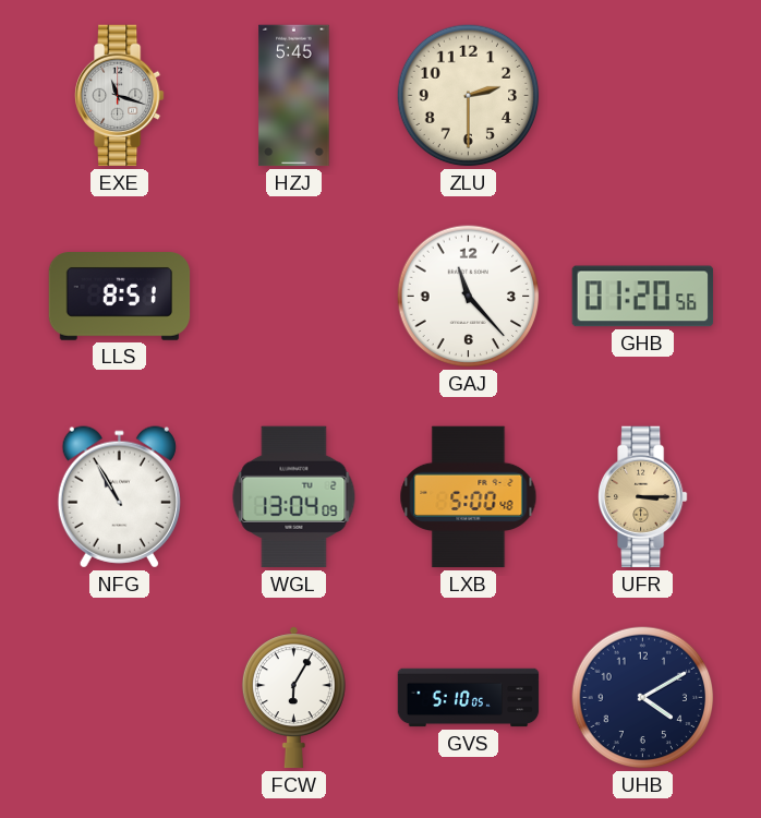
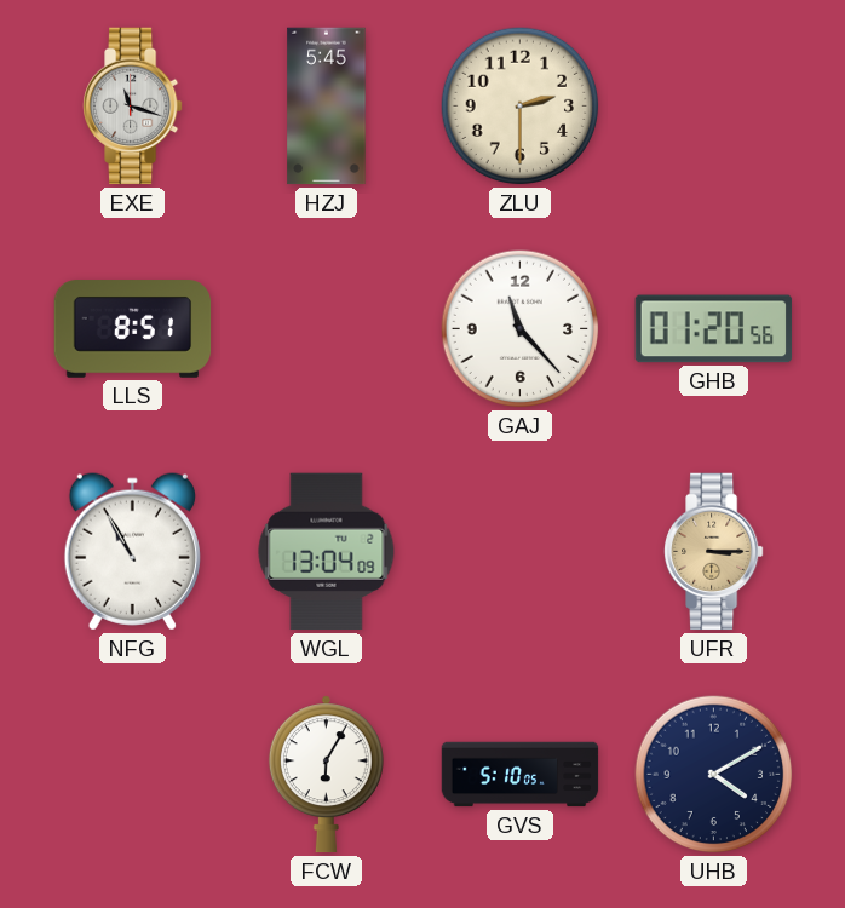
LXB: 5:00 -> none
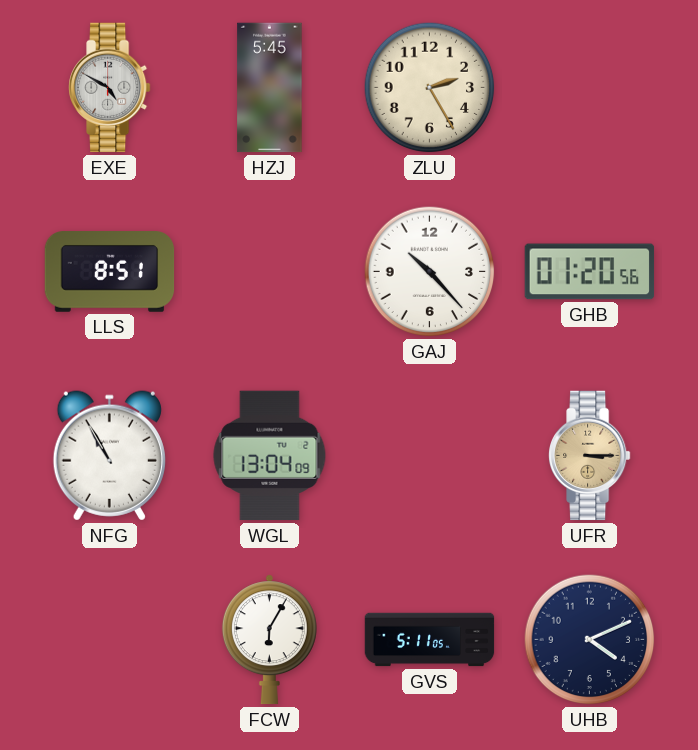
EXE: 11:18 -> 4:50
ZLU: 2:30 -> 2:25
GAJ: 11:23 -> 10:23
GVS: 5:10 -> 5:11
UHB: 4:10 -> 4:11
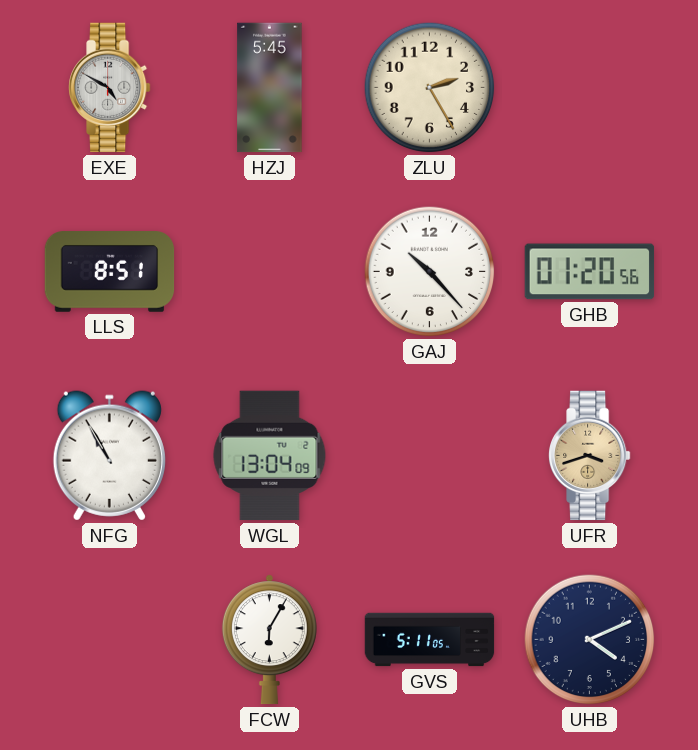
UFR: 3:15 -> 3:42
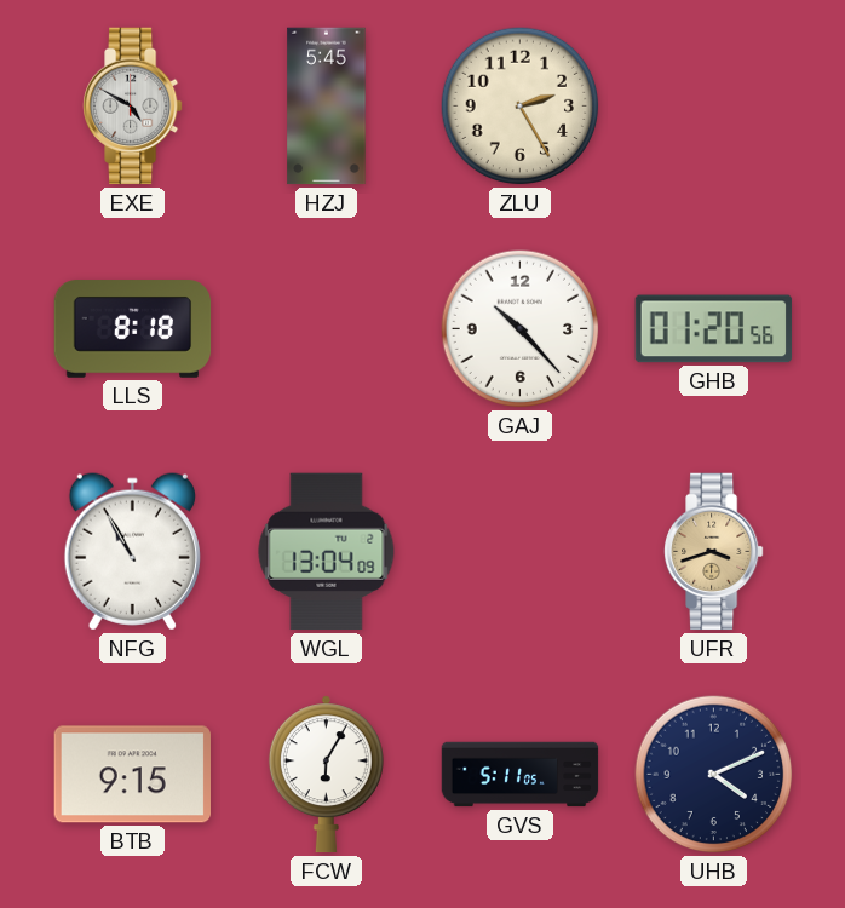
LLS: 8:51 -> 8:18
BTB: none -> 9:15
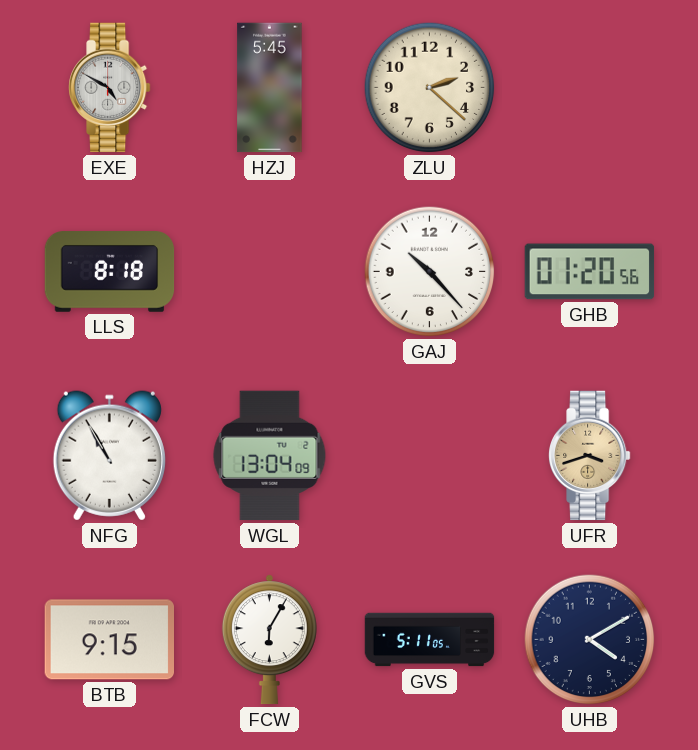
ZLU: 2:25 -> 2:22
UHB: 4:11 -> 4:10
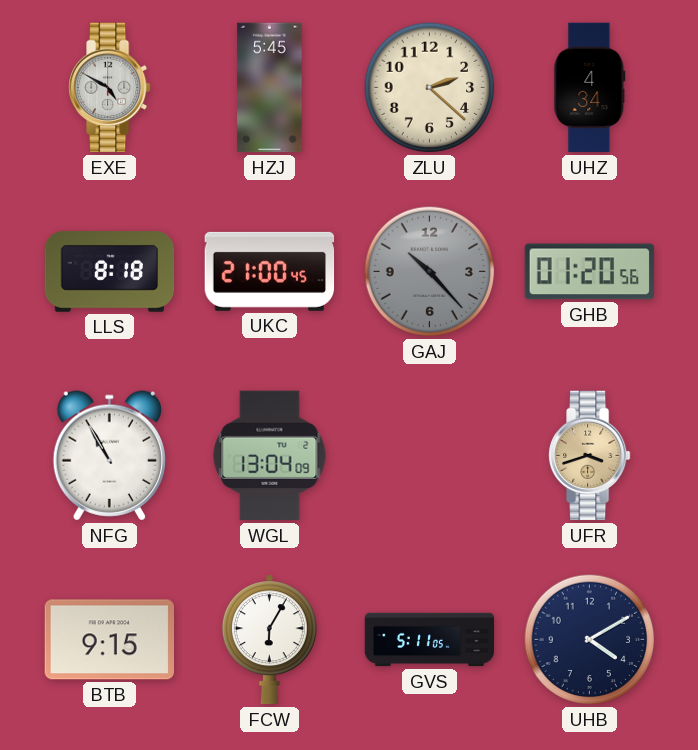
UHZ: none -> 4:34
UKC: none -> 21:00
GAJ dial: white -> grey
